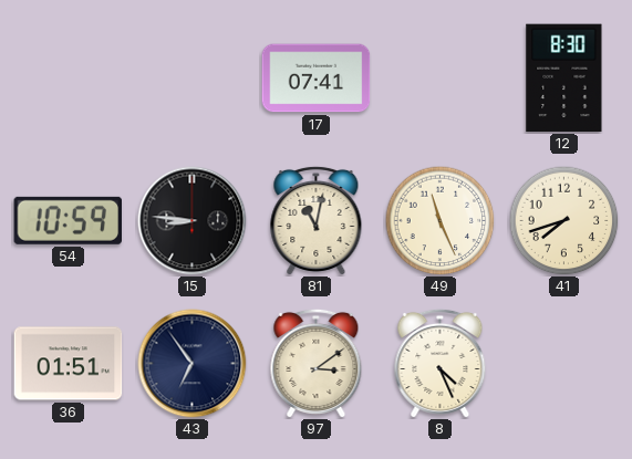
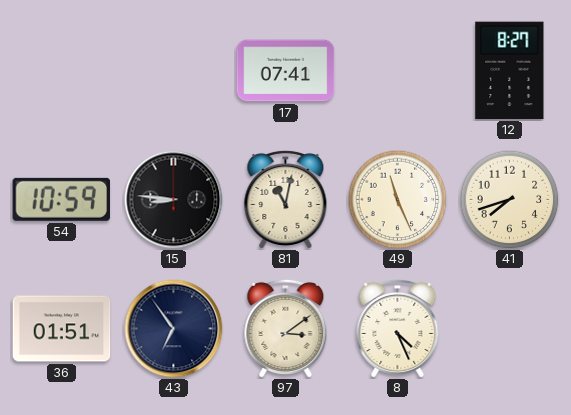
12: 8:30 -> 8:27
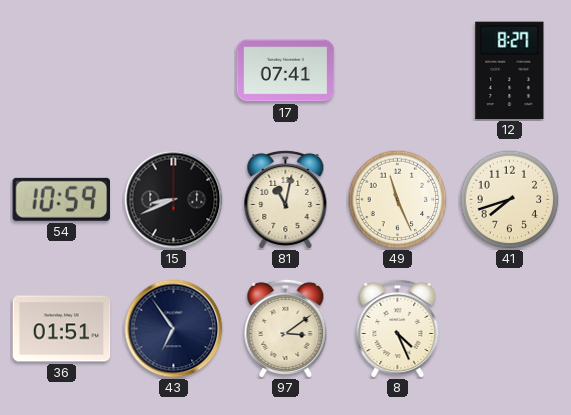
15: 8:46 -> 8:41
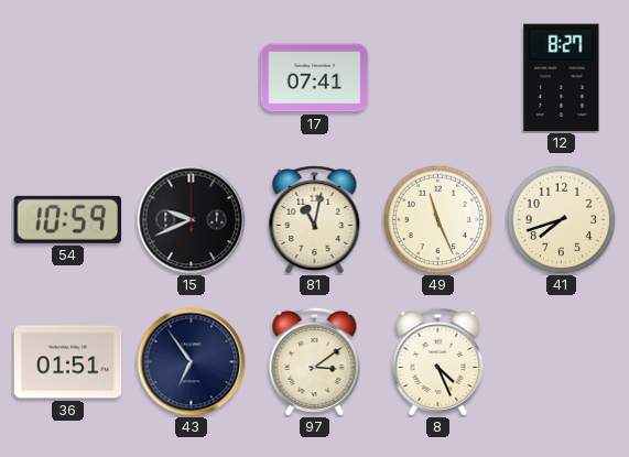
15: 8:41 -> 9:41
